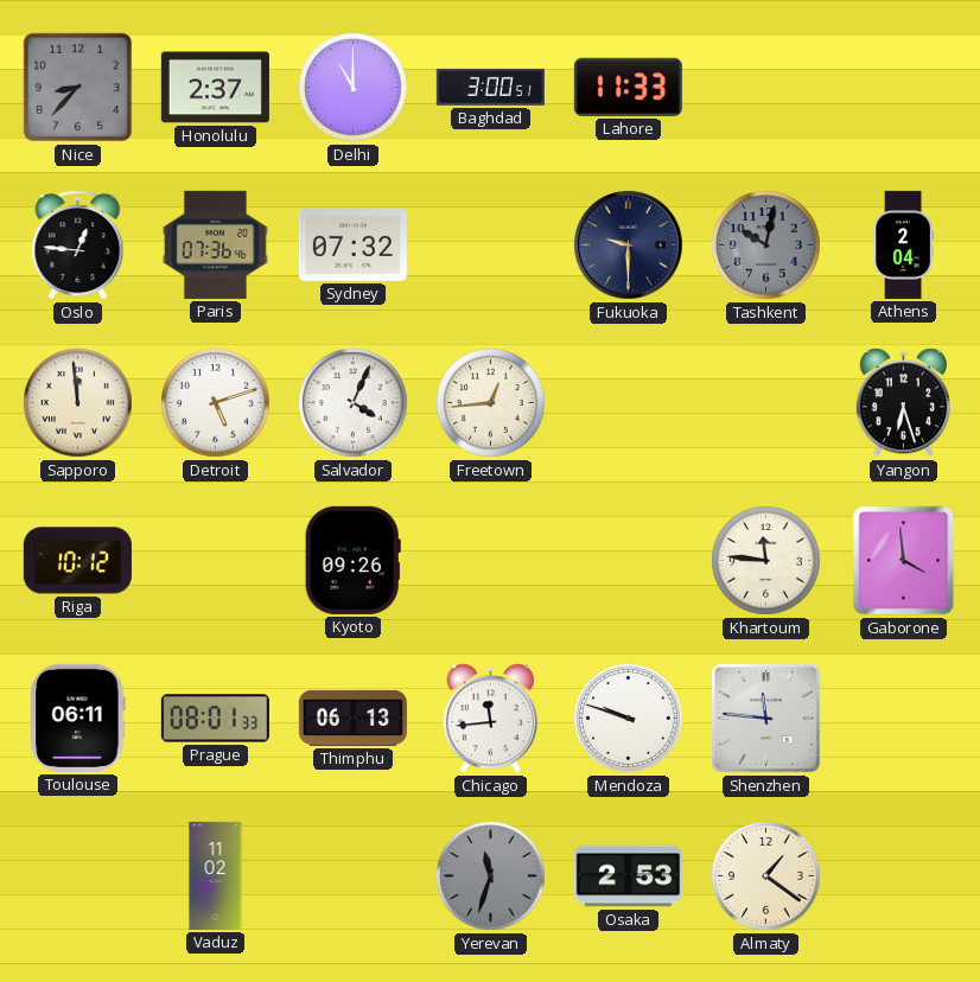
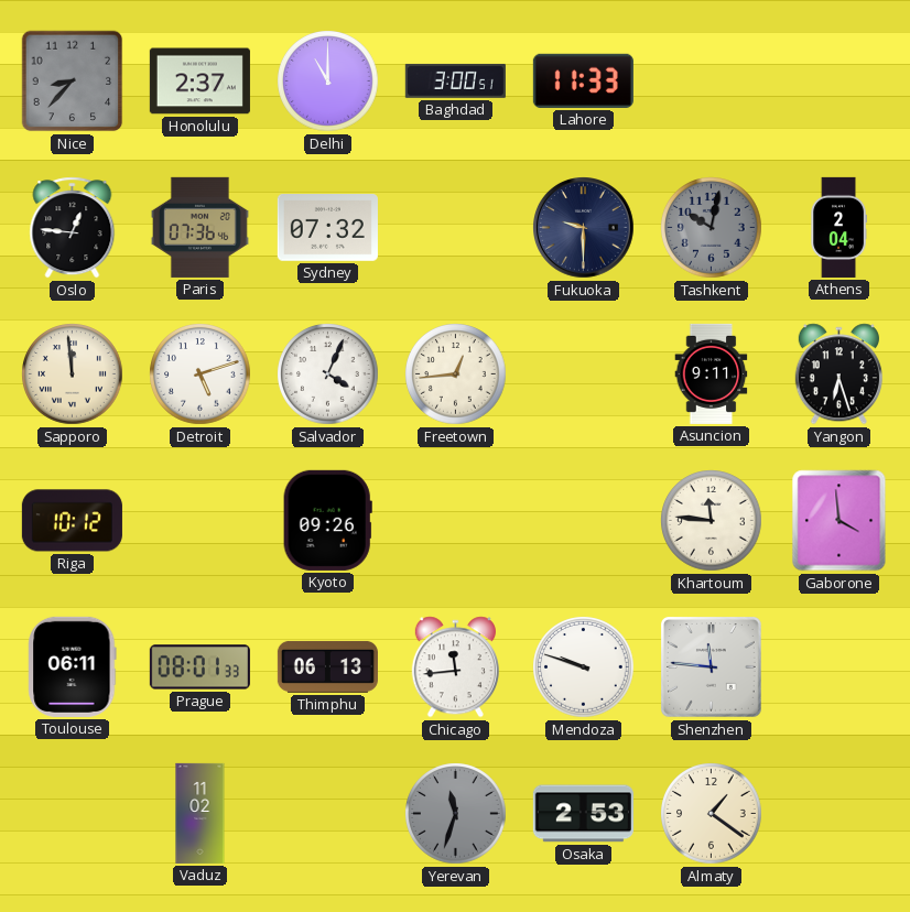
Asuncion: none -> 9:11
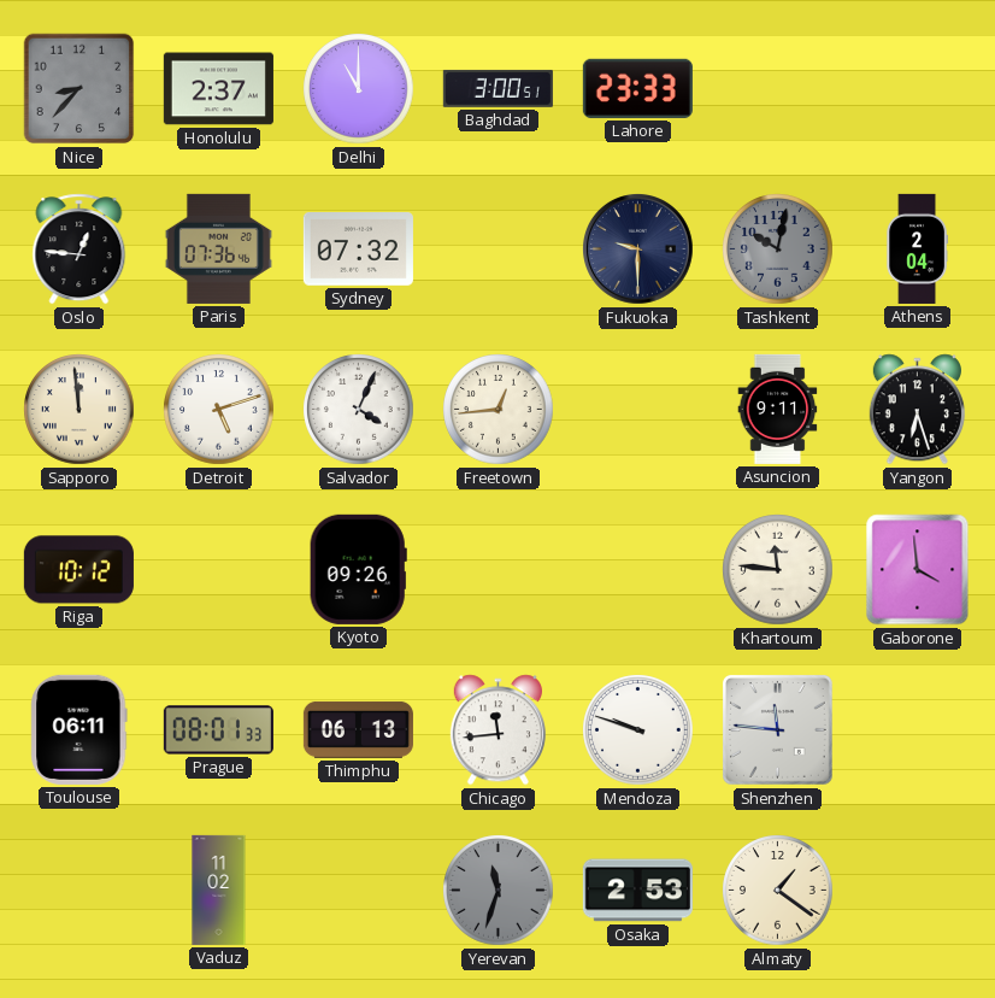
Lahore: 11:33 -> 23:33
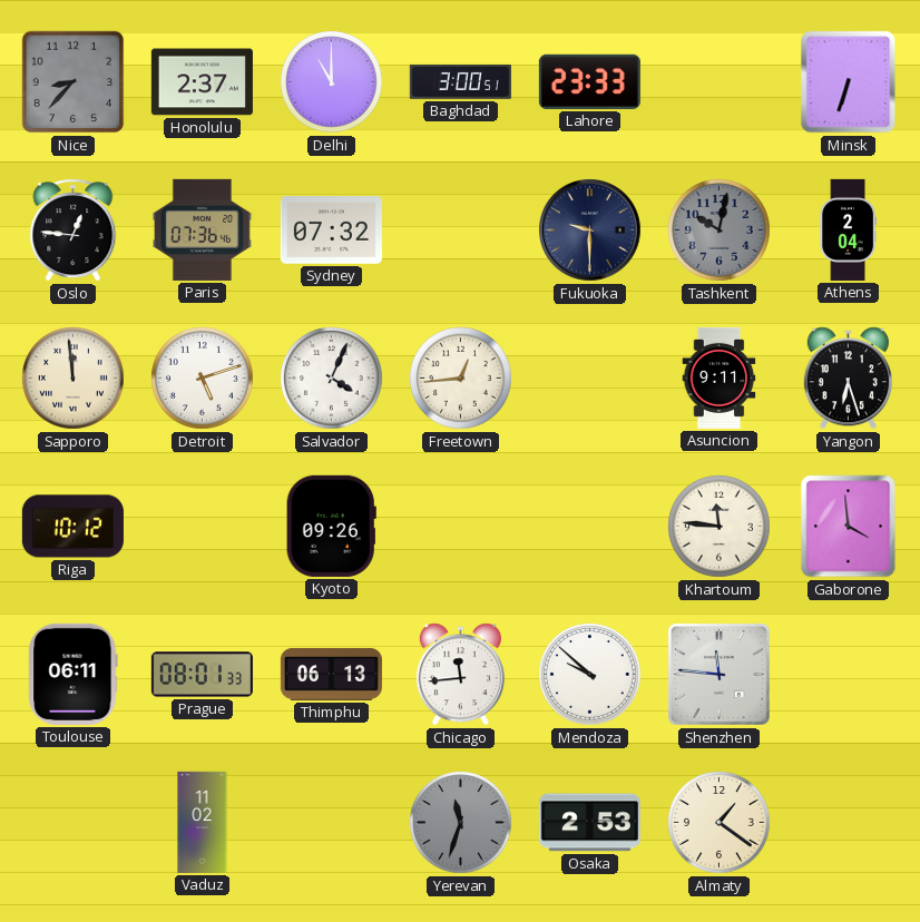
Minsk: none -> 6:33
Mendoza: 9:48 -> 9:52
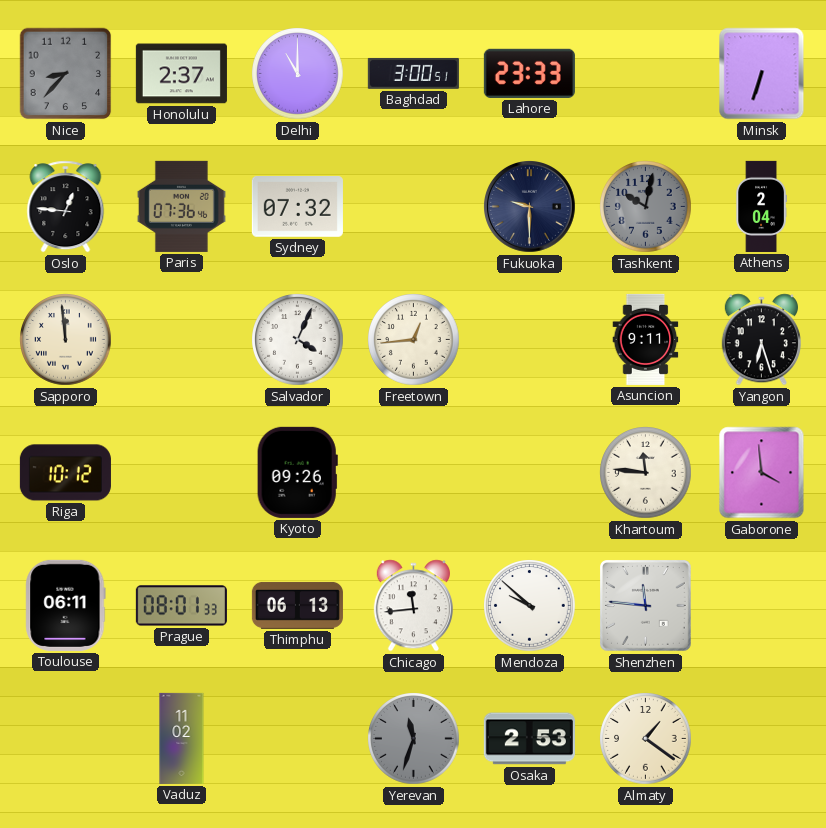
Detroit: 5:12 -> none
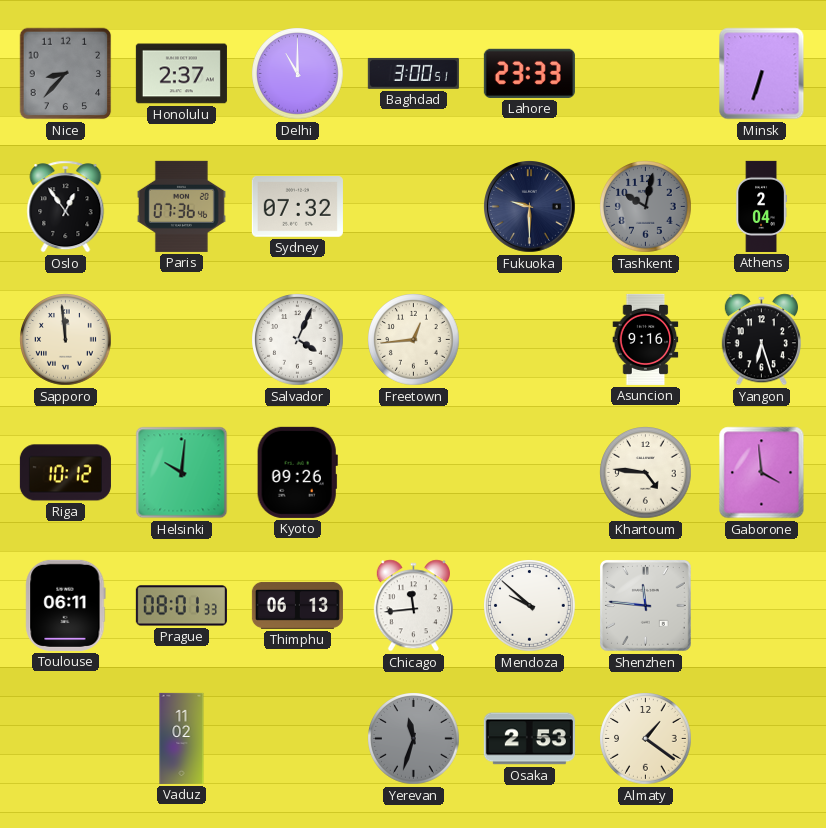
Oslo: 12:46 -> 12:54
Asuncion: 9:11 -> 9:16
Helsinki: none -> 10:01
Khartoum: 11:46 -> 4:46
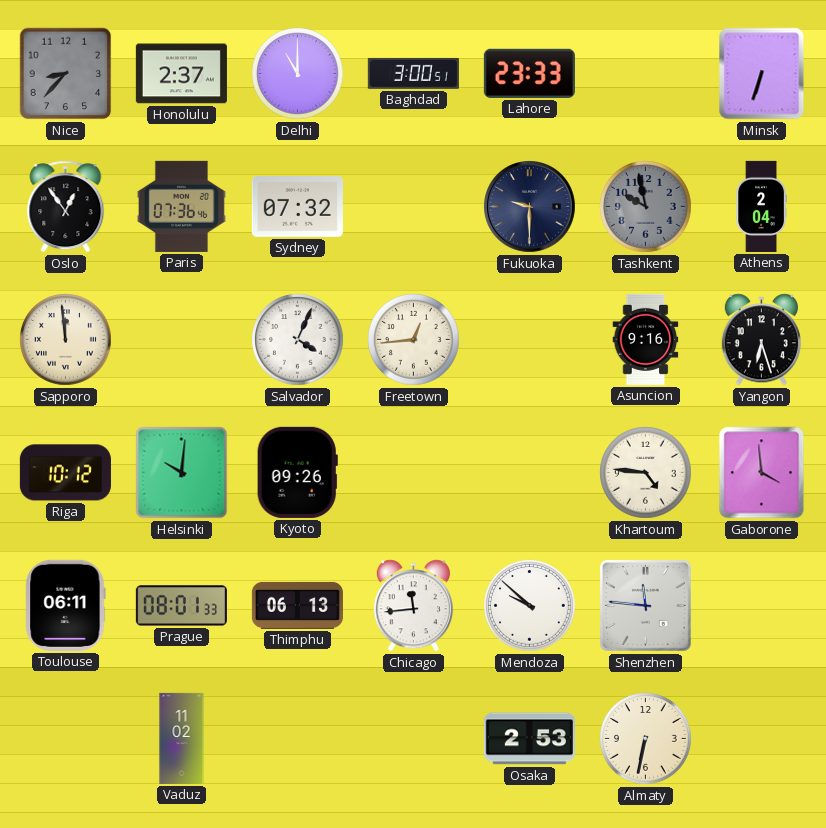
Tashkent: 10:02 -> 9:58
Yerevan: 11:33 -> none
Almaty: 1:21 -> 6:32
